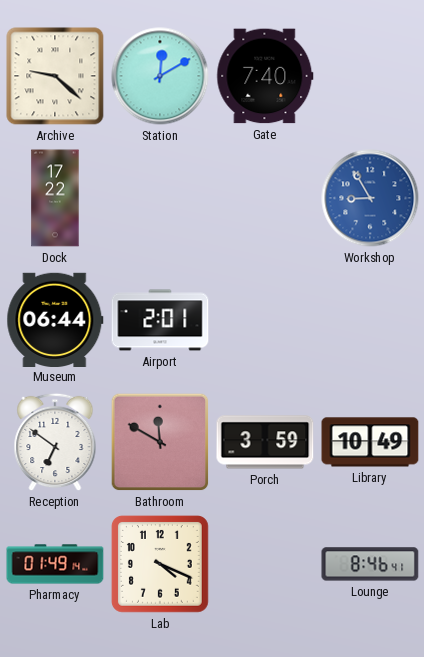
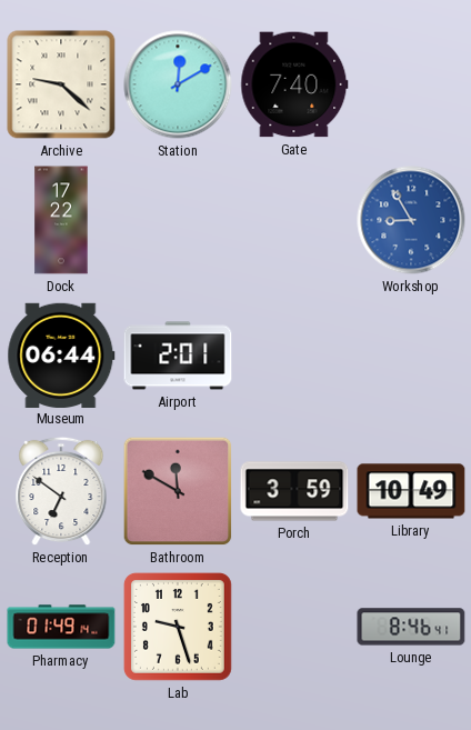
Lab: 4:19 -> 9:27
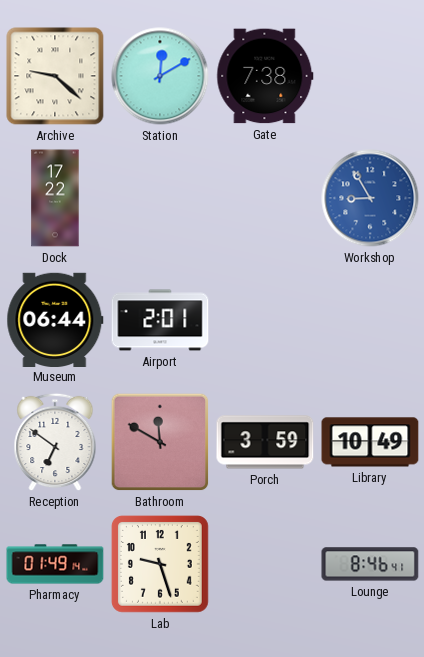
Gate: 7:40 -> 7:38
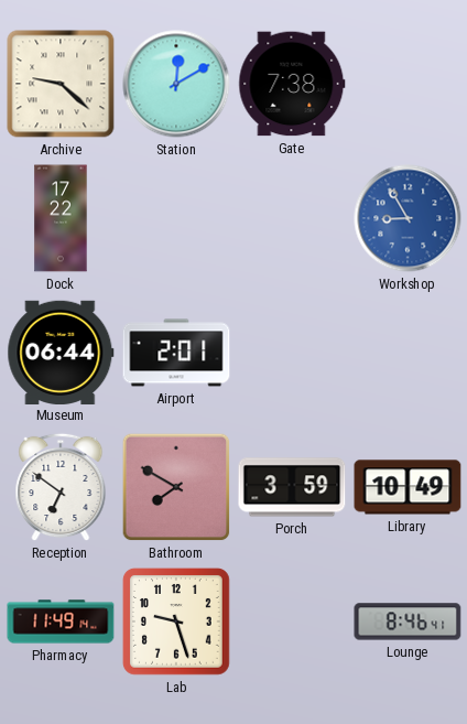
Bathroom: 11:50 -> 7:50
Pharmacy: 01:49 -> 11:49
